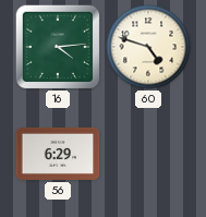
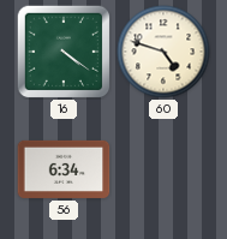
16: 4:14 -> 4:21
56: 6:29 -> 6:34
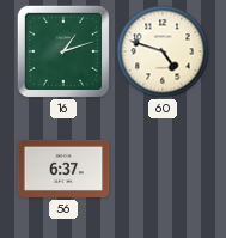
16: 4:21 -> 1:12
56: 6:34 -> 6:37
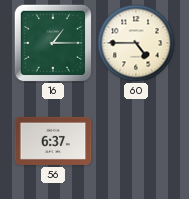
16: 1:12 -> 1:15
60: 4:48 -> 4:45
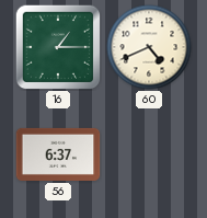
60: 4:45 -> 4:41
